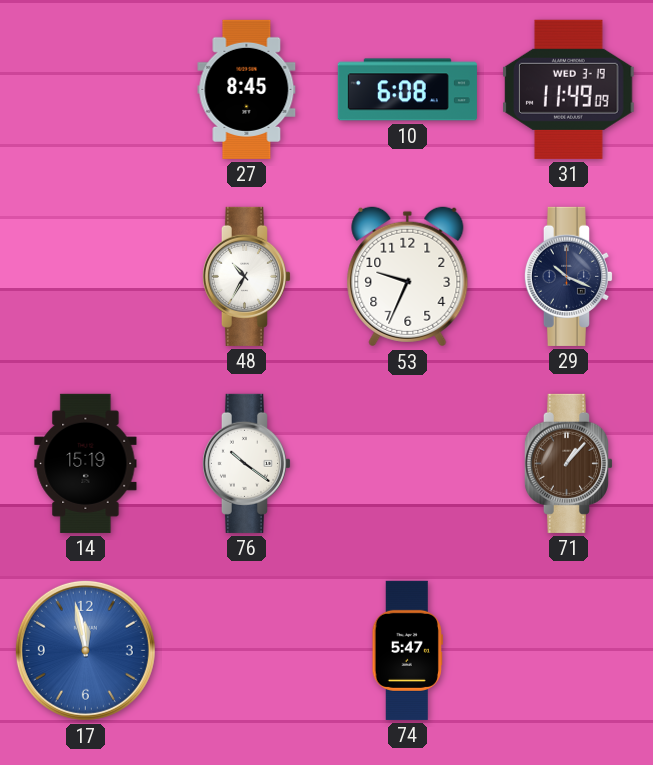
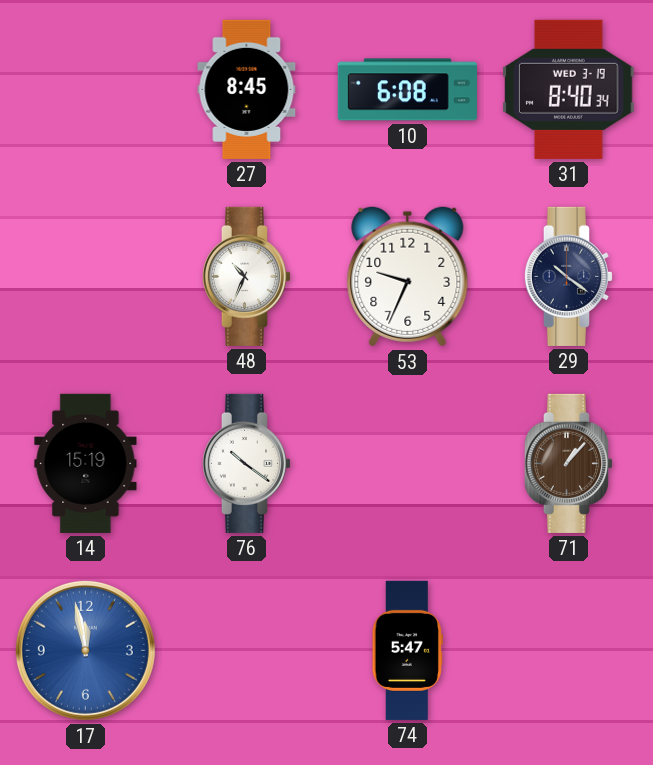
31: 11:49 -> 8:40
48: 10:35 -> 10:34
29: 10:19 -> 10:21
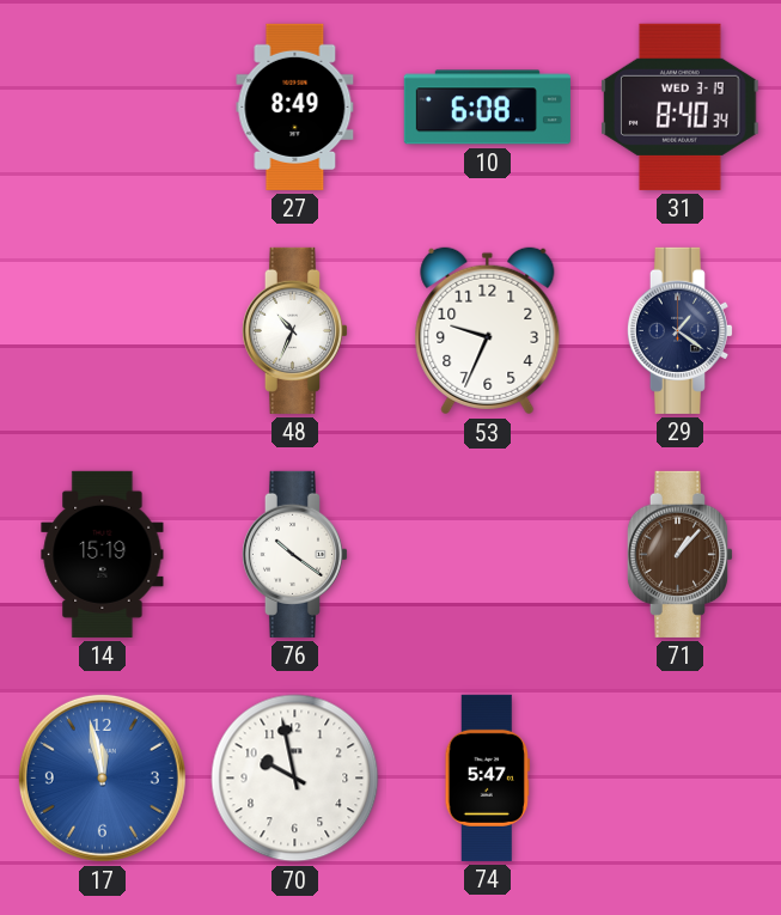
27: 8:45 -> 8:49
29: 10:21 -> 1:21
70: none -> 9:58
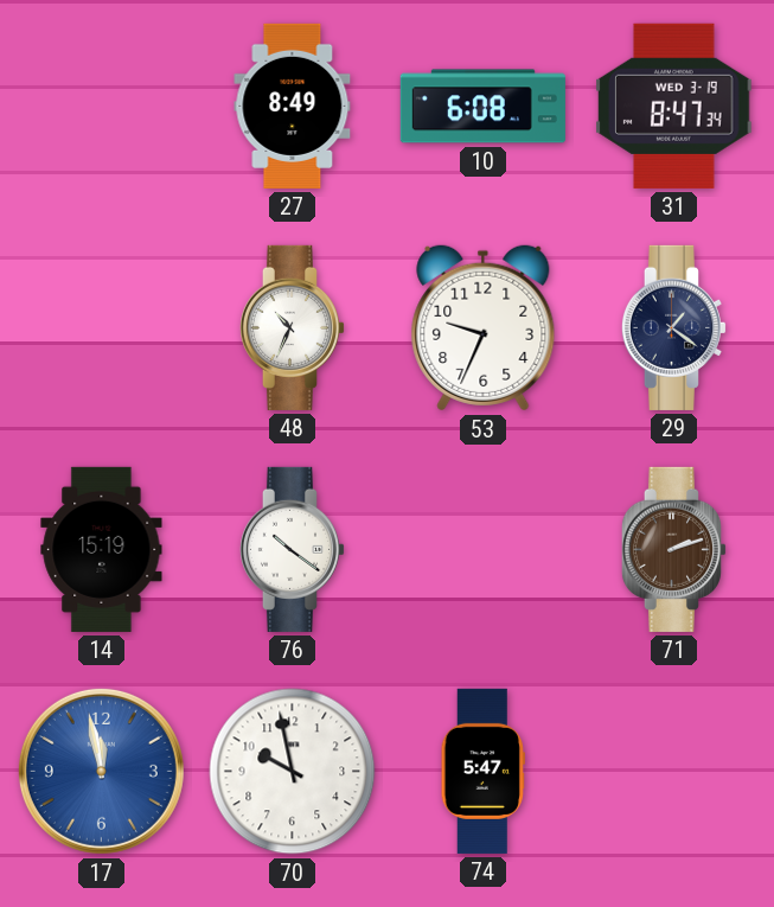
31: 8:40 -> 8:47
71: 1:07 -> 2:12
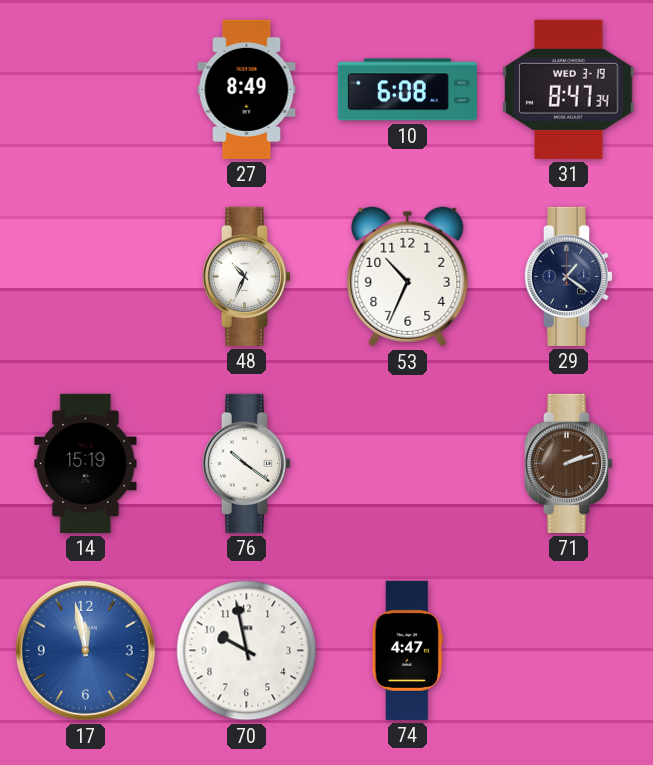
53: 9:34 -> 10:34
74: 5:47 -> 4:47
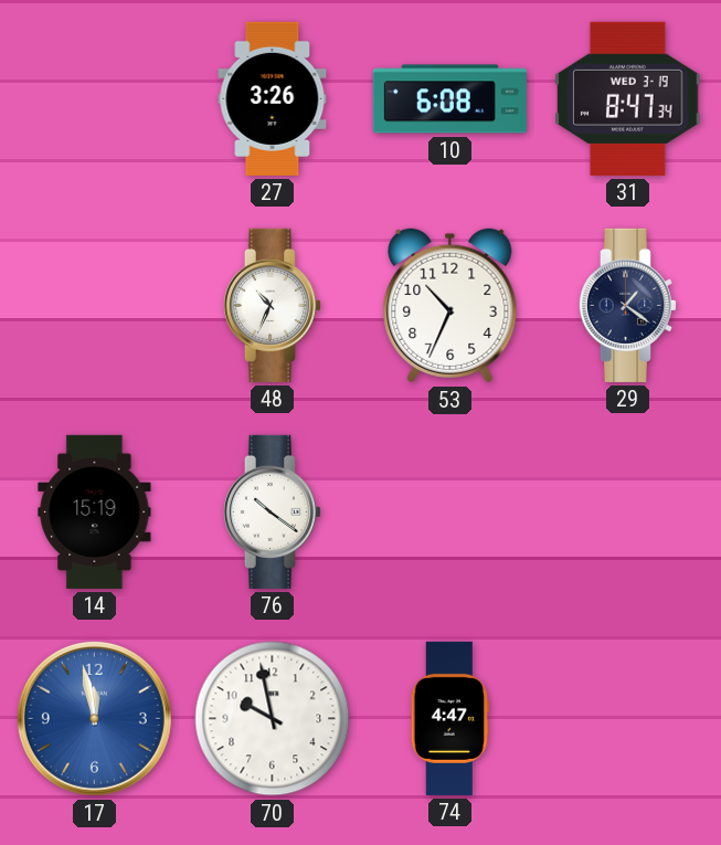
27: 8:49 -> 3:26
71: 2:12 -> none
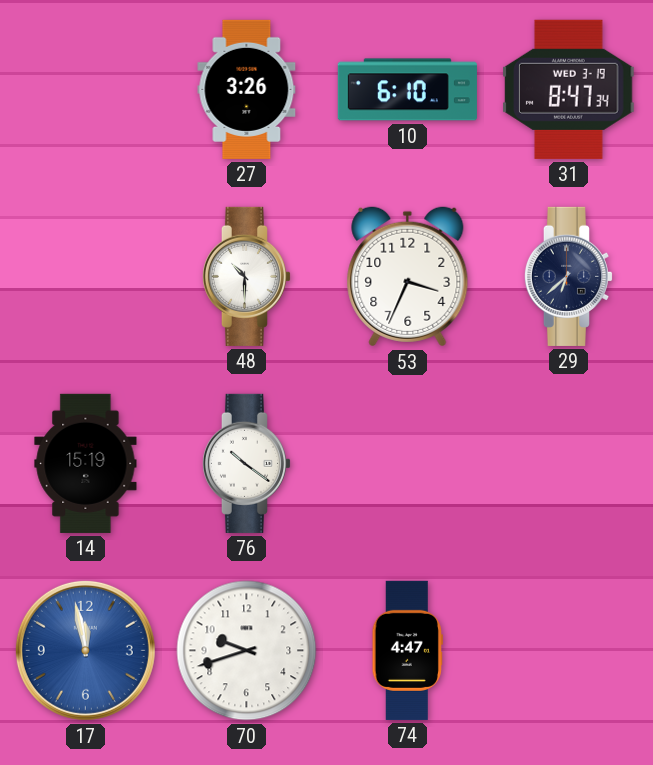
10: 6:08 -> 6:10
48: 10:34 -> 10:30
53: 10:34 -> 3:34
29: 1:21 -> 6:38
70: 9:58 -> 9:42
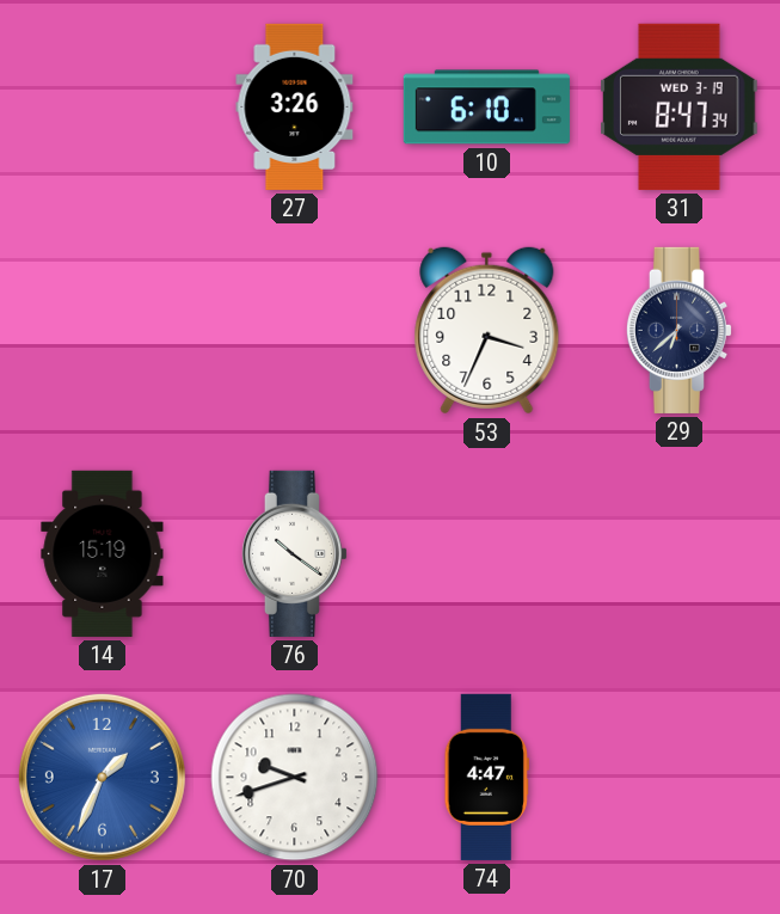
48: 10:30 -> none
17: 11:58 -> 1:34
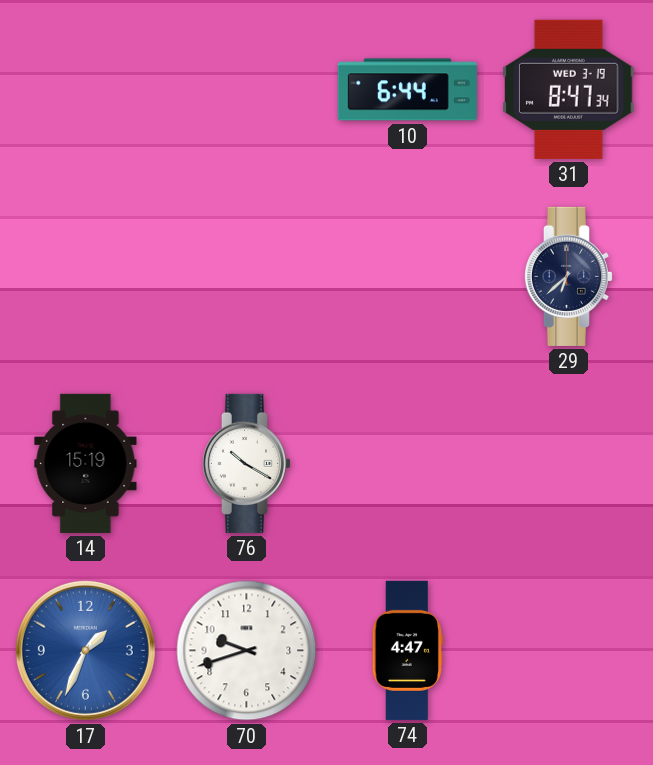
27: 3:26 -> none
10: 6:10 -> 6:44
53: 3:34 -> none
76: 10:21 -> 10:20
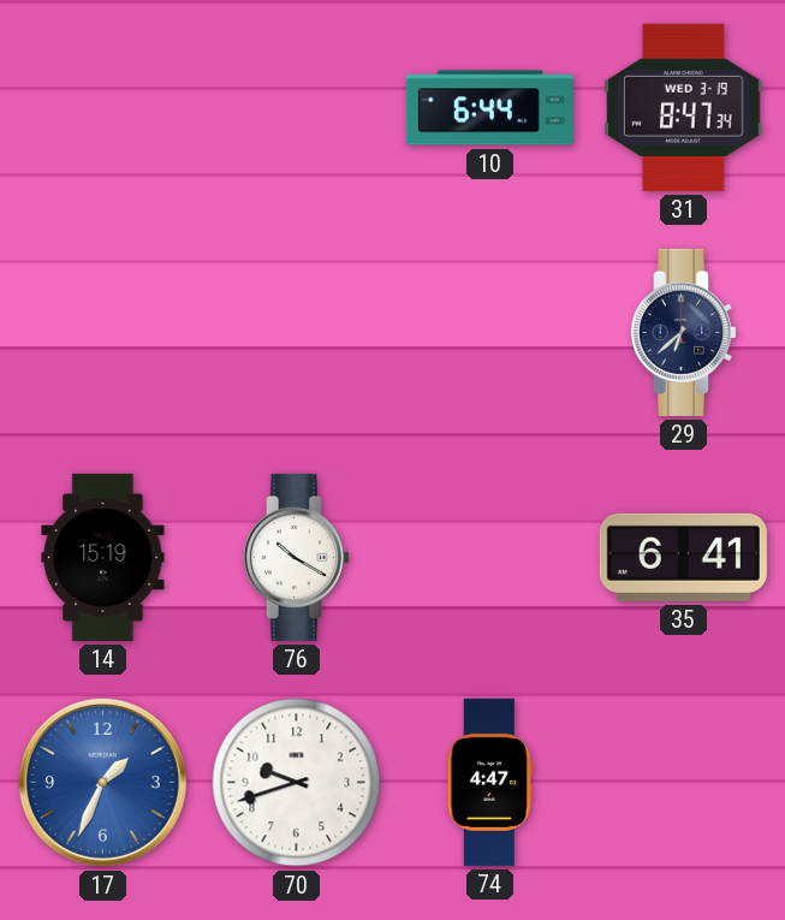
35: none -> 6:41
